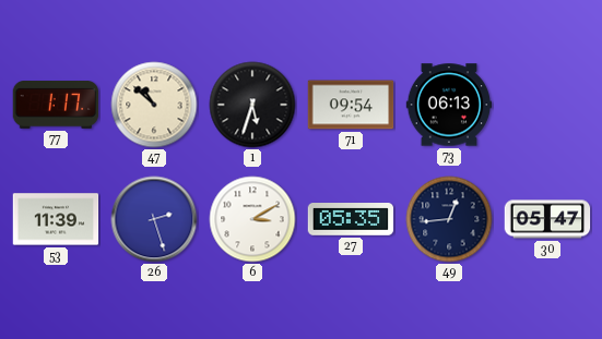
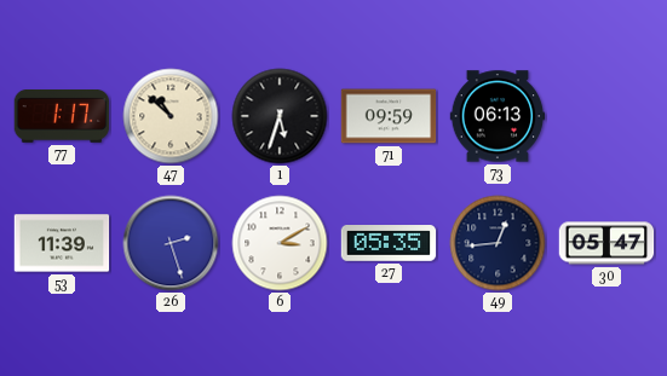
71: 09:54 -> 09:59
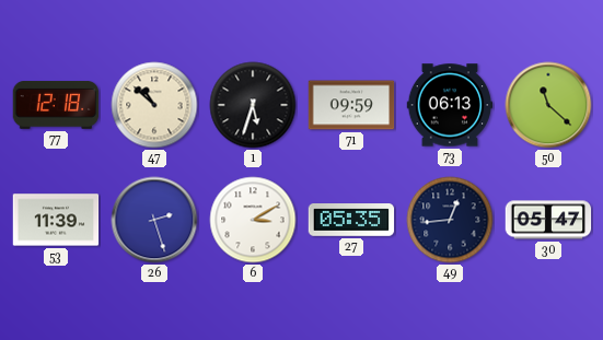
77: 1:17 -> 12:18
50: none -> 11:22
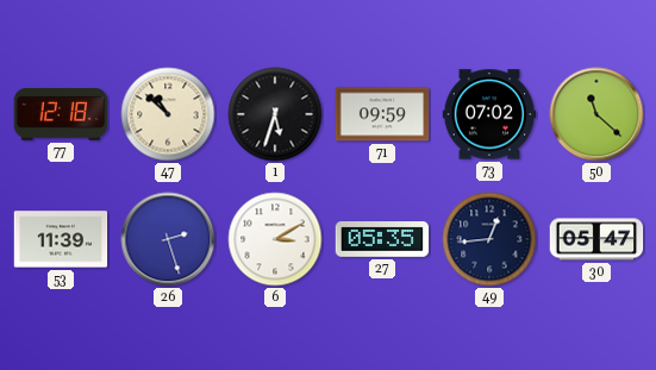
73: 06:13 -> 07:02
